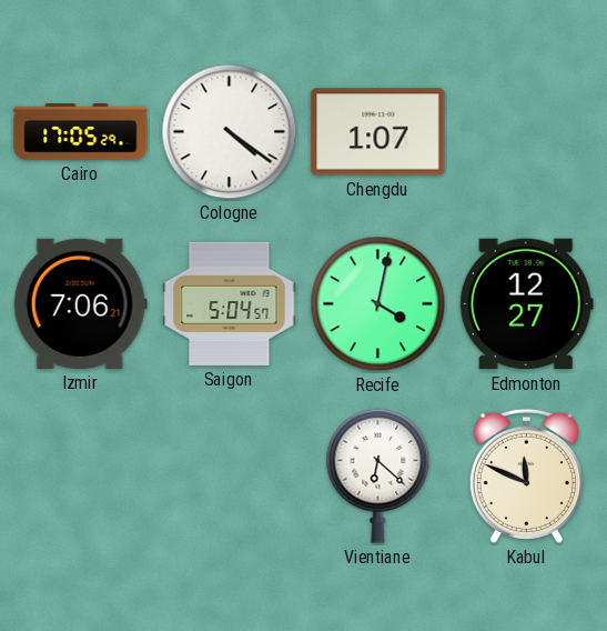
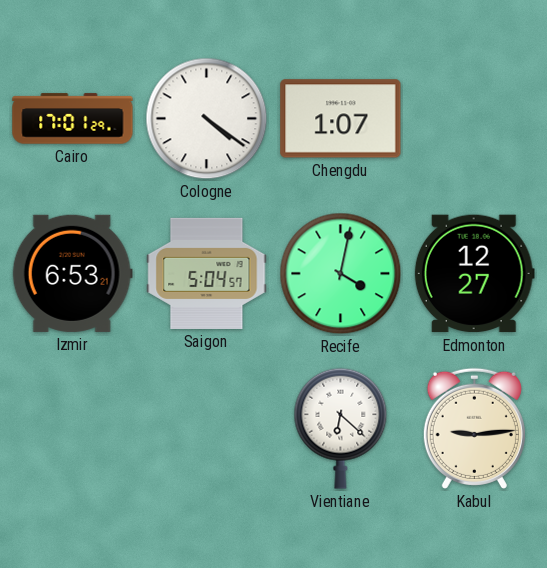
Cairo: 17:05 -> 17:01
Izmir: 7:06 -> 6:53
Kabul: 11:49 -> 9:14
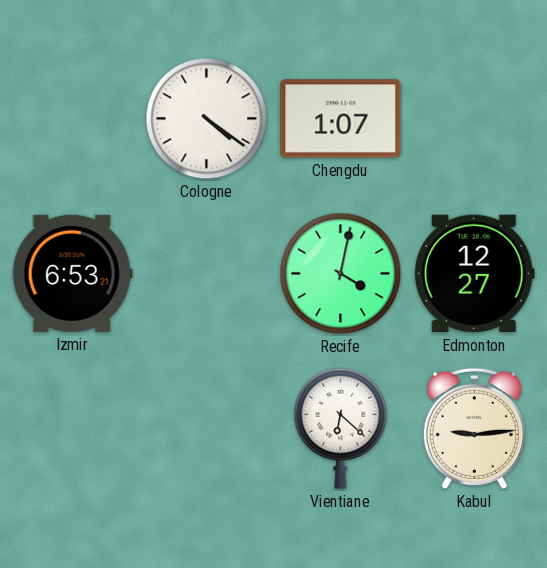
Cairo: 17:01 -> none
Saigon: 5:04 -> none
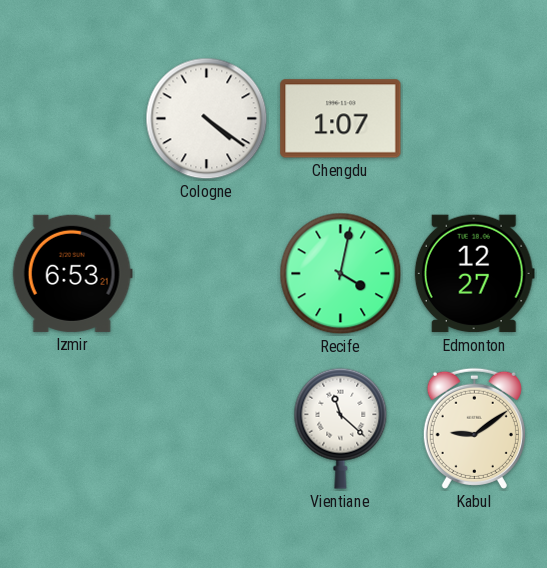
Vientiane: 6:22 -> 11:22
Kabul: 9:14 -> 9:09
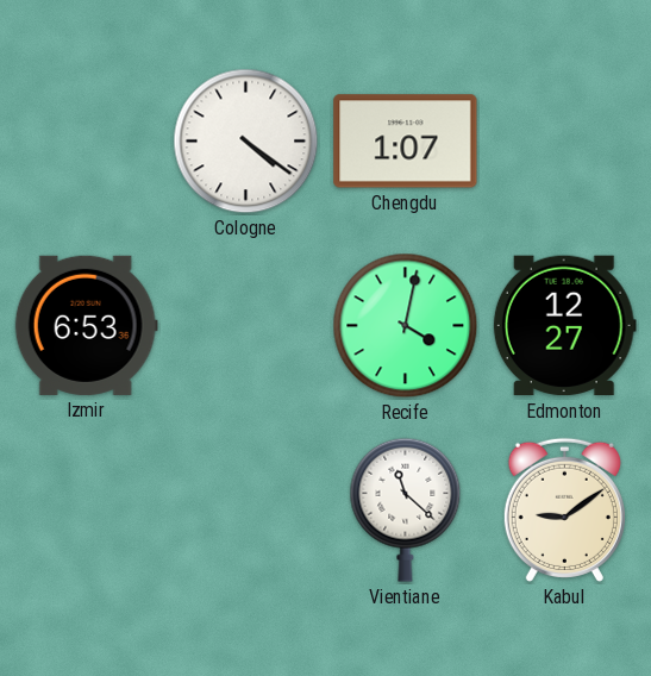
Izmir: 6:53:21 -> 6:53
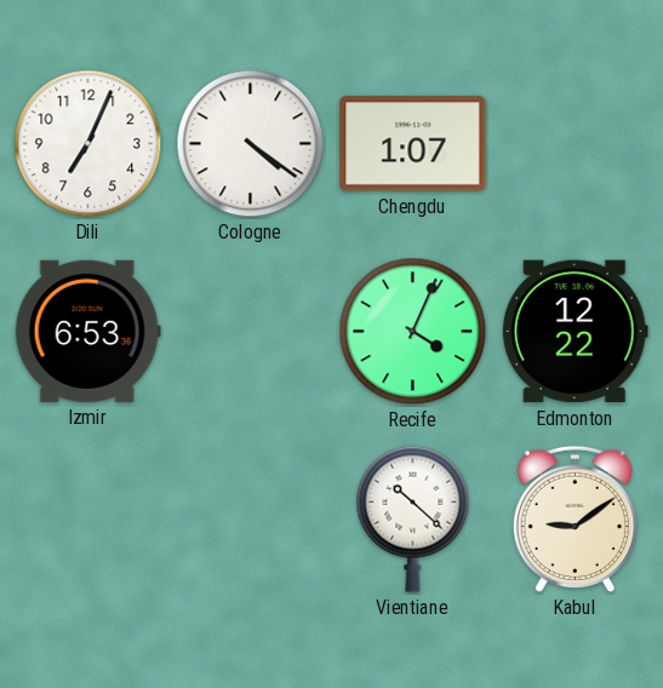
Dili: none -> 7:04
Recife: 4:02 -> 4:04
Edmonton: 12:27 -> 12:22
Vientiane: 11:22 -> 10:22
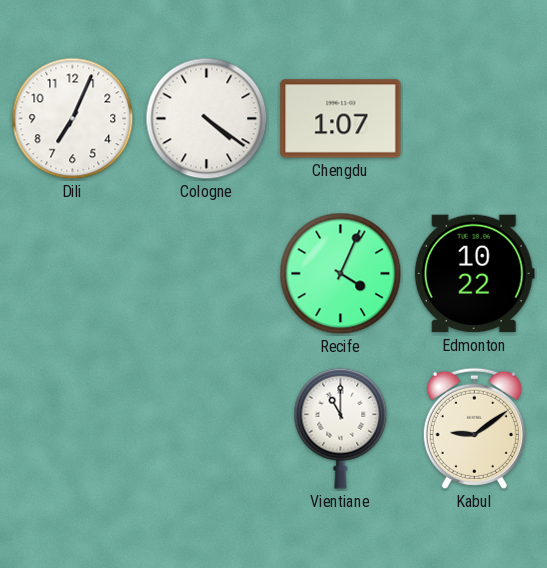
Izmir: 6:53 -> none
Edmonton: 12:22 -> 10:22
Vientiane: 10:22 -> 11:00
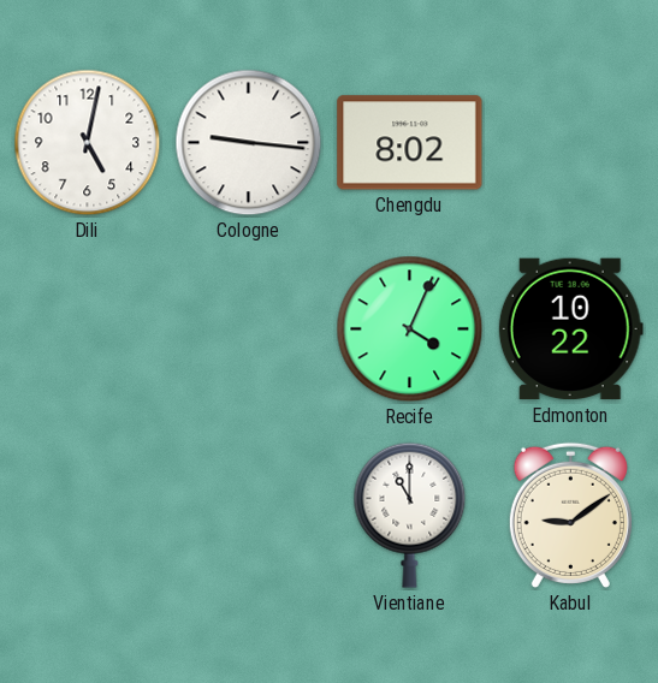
Dili: 7:04 -> 5:02
Cologne: 4:21 -> 9:16
Chengdu: 1:07 -> 8:02
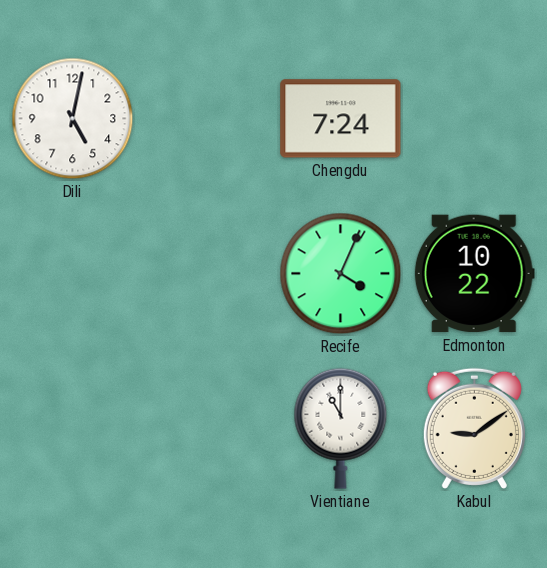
Cologne: 9:16 -> none
Chengdu: 8:02 -> 7:24
